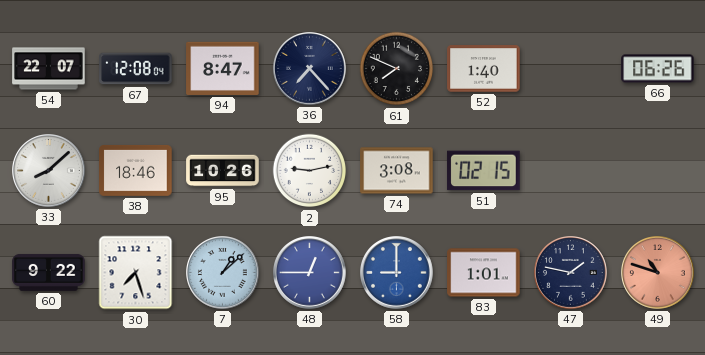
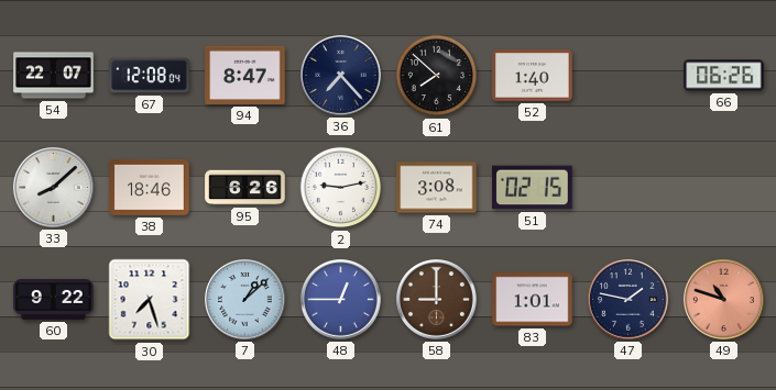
61: 7:49 -> 7:52
95: 10:26 -> 6:26
58 dial: blue -> brown
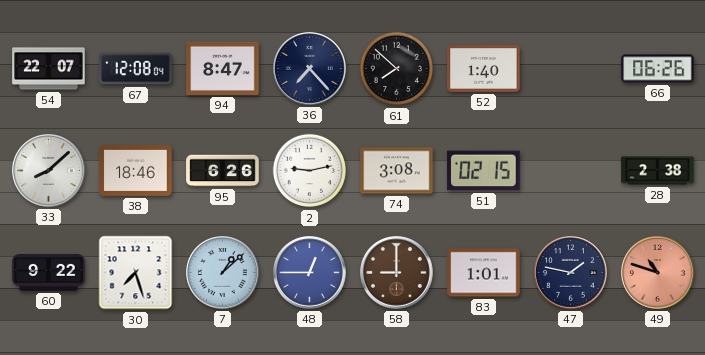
28: none -> 2:38
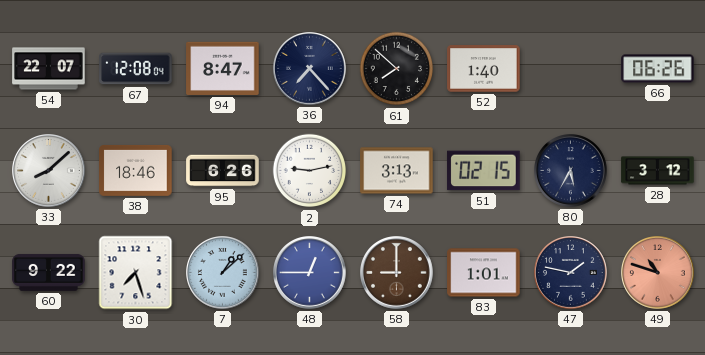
74: 3:08 -> 3:13
80: none -> 5:35
28: 2:38 -> 3:12
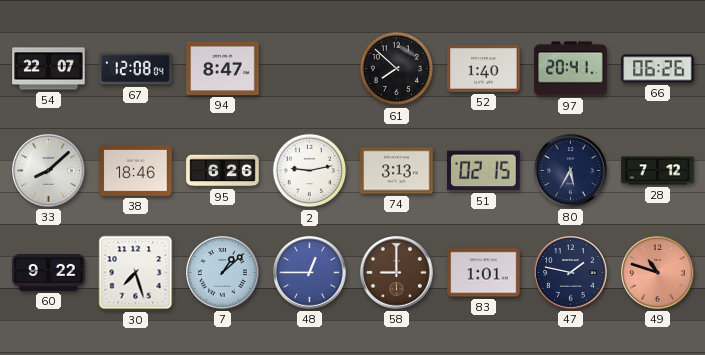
36: 7:23 -> none
97: none -> 20:41
28: 3:12 -> 7:12
